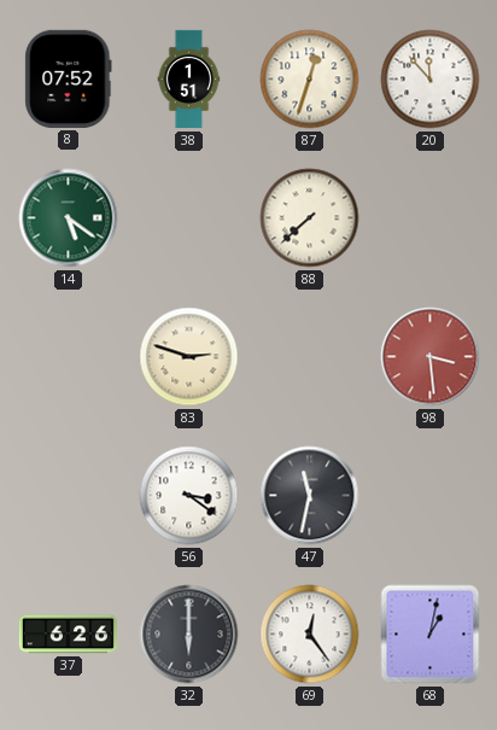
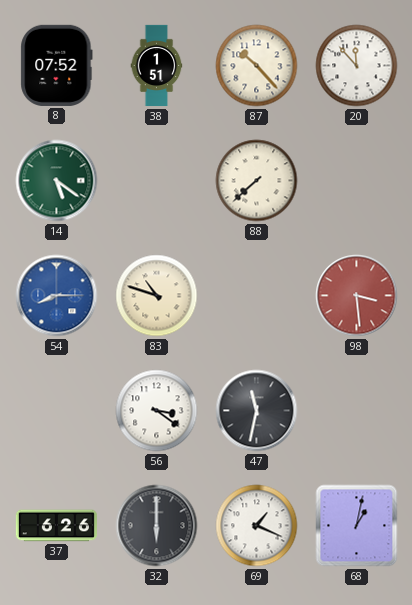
87: 12:33 -> 10:23
54: none -> 8:15
83: 2:48 -> 10:48
69: 12:24 -> 1:19
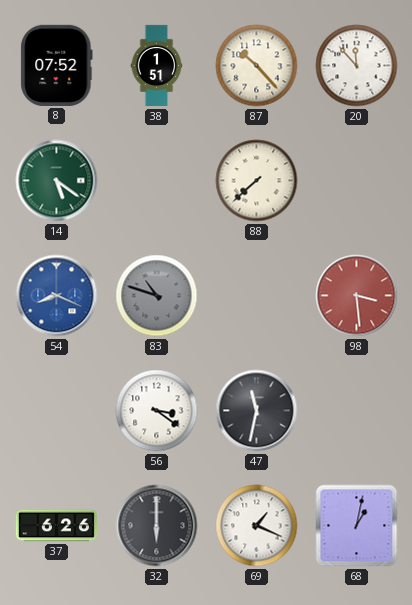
54: 8:15 -> 8:19
83 dial: cream -> grey
